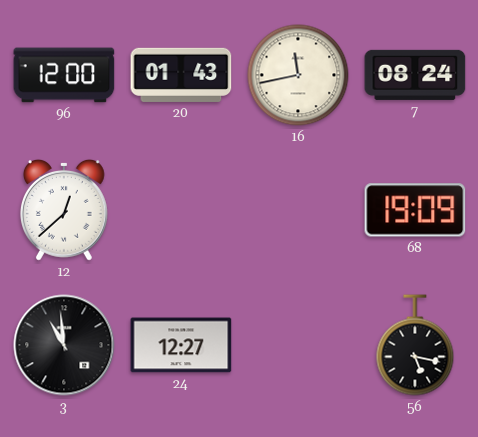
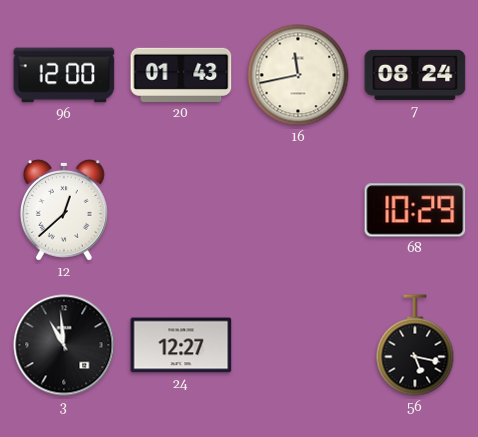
68: 19:09 -> 10:29
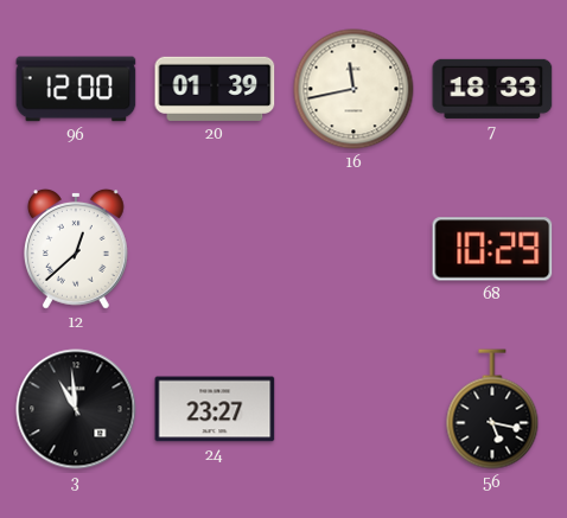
20: 01:43 -> 01:39
7: 08:24 -> 18:33
24: 12:27 -> 23:27
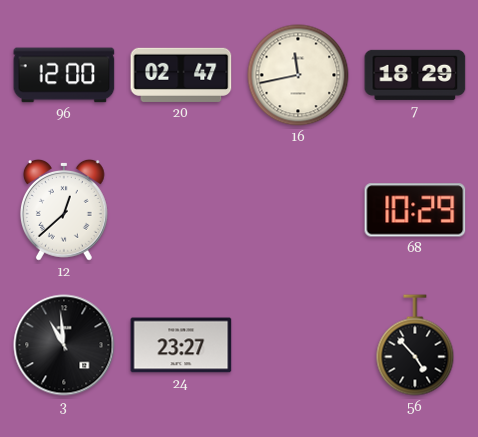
20: 01:39 -> 02:47
7: 18:33 -> 18:29
56: 5:17 -> 4:53
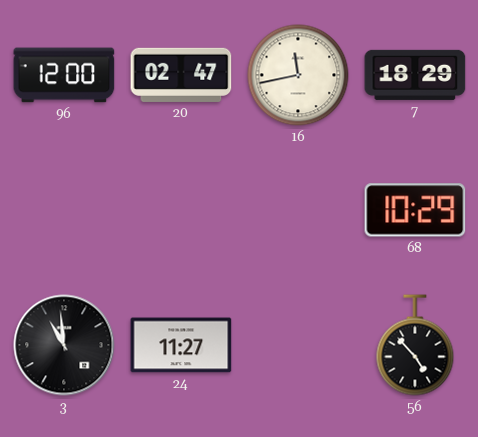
12: 12:38 -> none
24: 23:27 -> 11:27
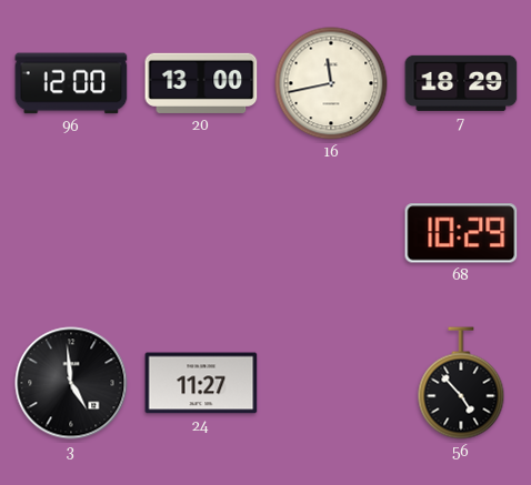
20: 02:47 -> 13:00
3: 10:59 -> 4:59
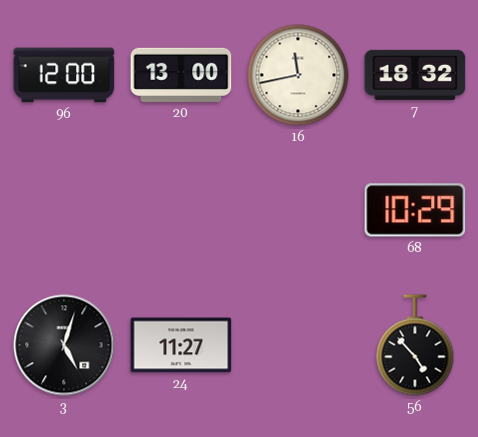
7: 18:29 -> 18:32
3: 4:59 -> 5:03
